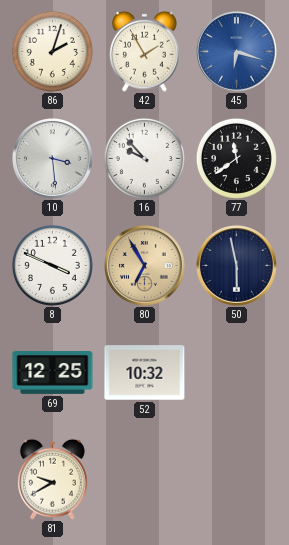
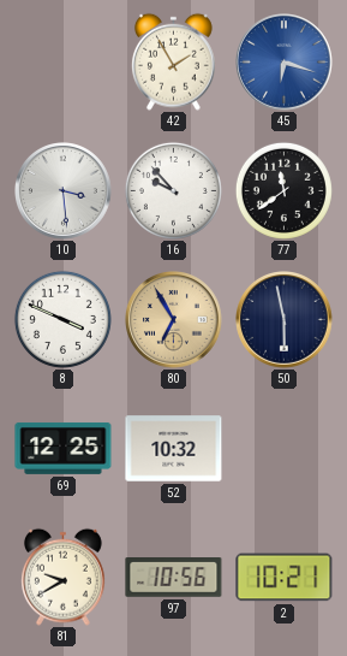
86: 2:03 -> none
97: none -> 10:56
2: none -> 10:21
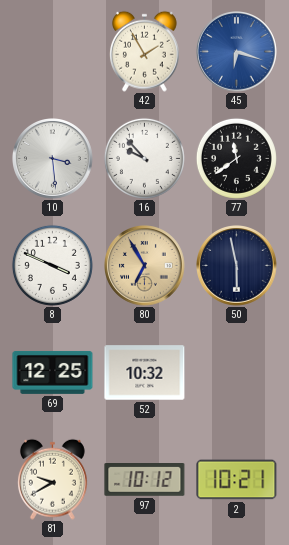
97: 10:56 -> 10:12
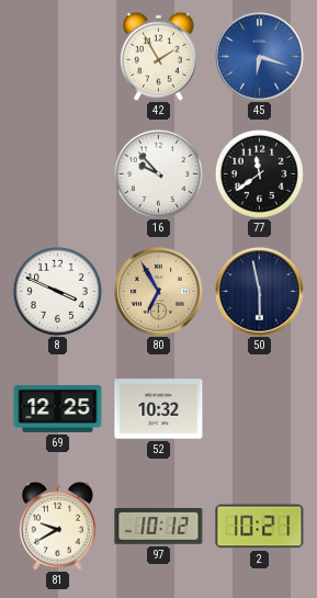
10: 3:29 -> none
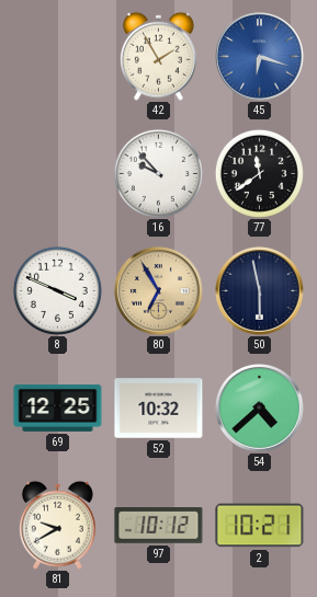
54: none -> 4:38
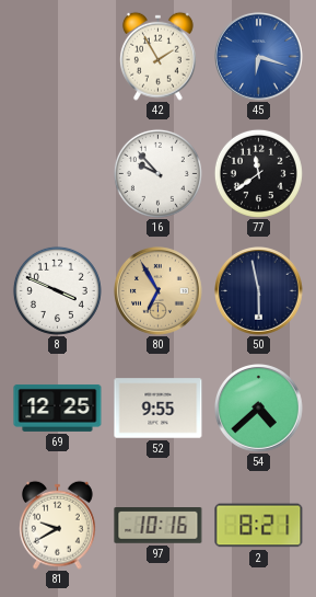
52: 10:32 -> 9:55
97: 10:12 -> 10:16
2: 10:21 -> 8:21
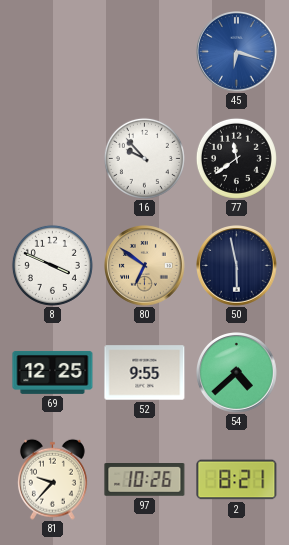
42: 1:55 -> none
80: 6:55 -> 6:51
81: 9:40 -> 9:37
97: 10:16 -> 10:26
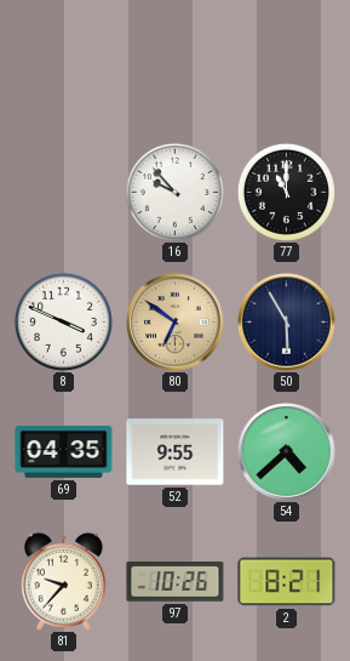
45: 6:18 -> none
77: 11:39 -> 11:00
50: 5:58 -> 5:55
69: 12:25 -> 04:35
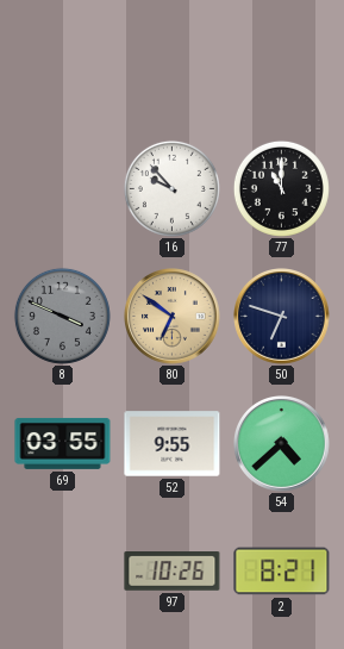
8 dial: white -> grey
50: 5:55 -> 6:48
69: 04:35 -> 03:55
81: 9:37 -> none
